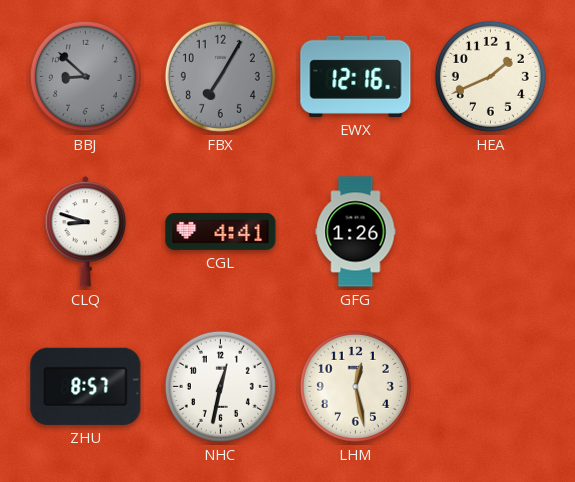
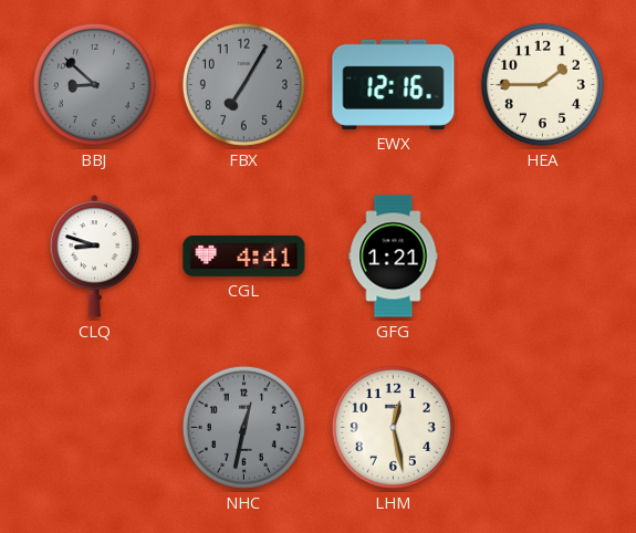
HEA: 1:41 -> 1:45
GFG: 1:26 -> 1:21
ZHU: 8:57 -> none
NHC dial: white -> grey
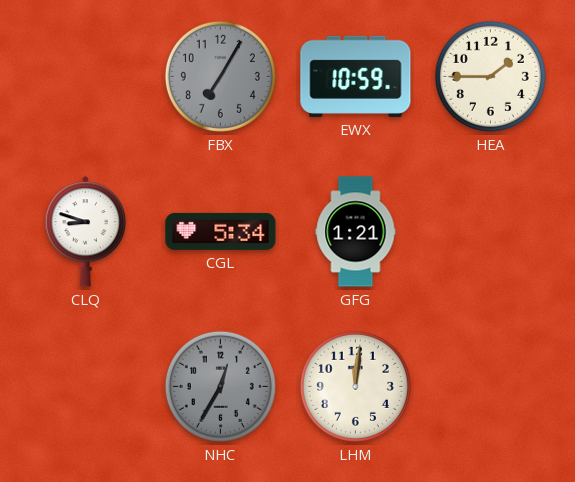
BBJ: 8:52 -> none
EWX: 12:16 -> 10:59
CGL: 4:41 -> 5:34
NHC: 12:32 -> 12:35
LHM: 12:28 -> 12:01
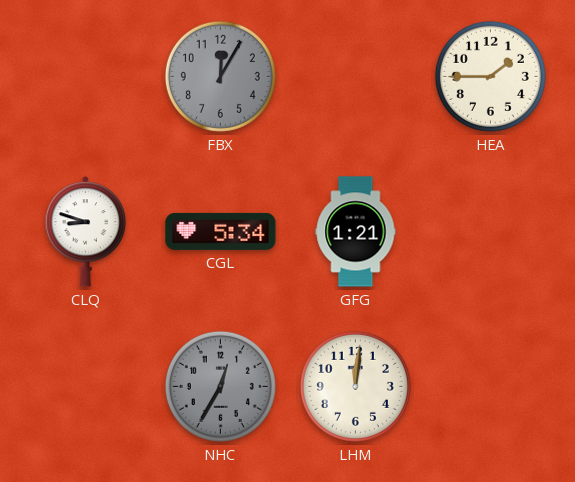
FBX: 7:05 -> 12:05
EWX: 10:59 -> none
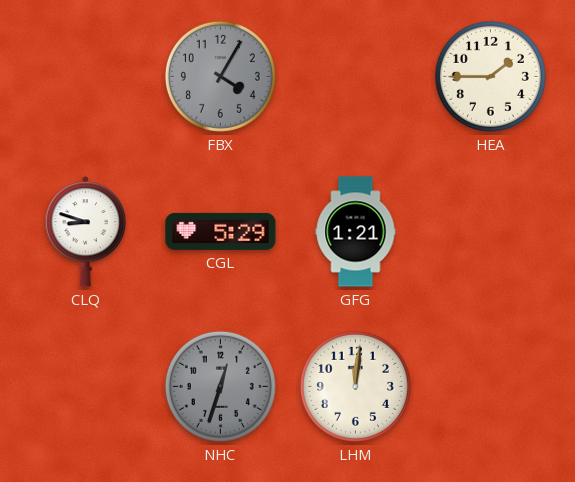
FBX: 12:05 -> 4:05
CGL: 5:34 -> 5:29
NHC: 12:35 -> 12:33
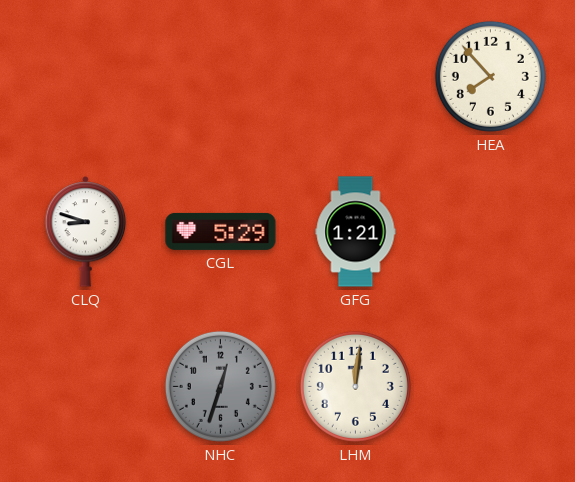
FBX: 4:05 -> none
HEA: 1:45 -> 7:53
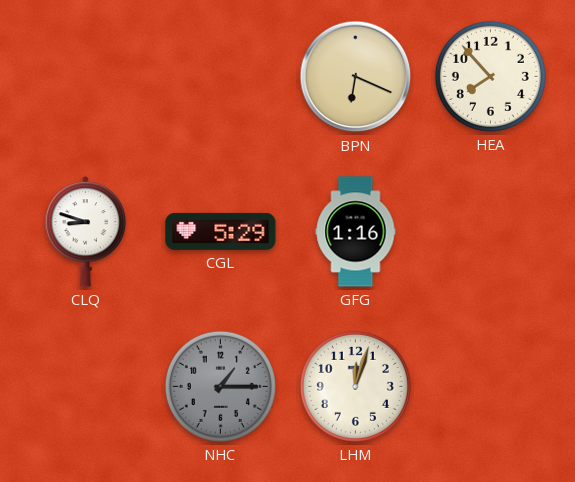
BPN: none -> 6:19
GFG: 1:21 -> 1:16
NHC: 12:33 -> 1:15
LHM: 12:01 -> 12:03
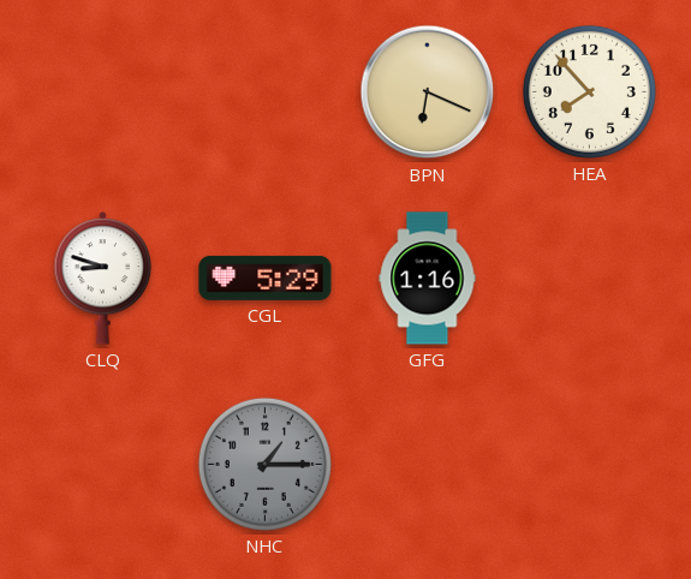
LHM: 12:03 -> none
